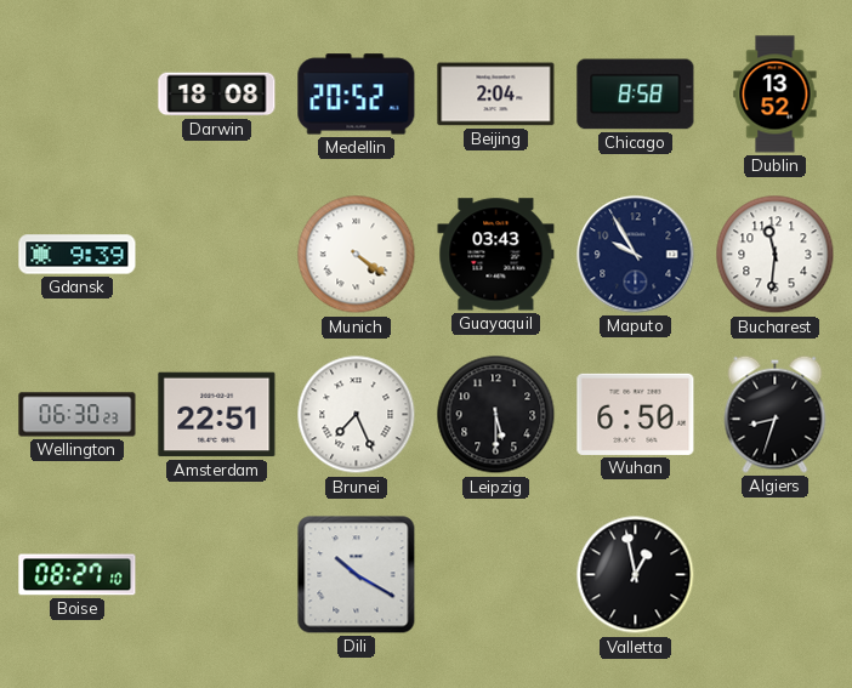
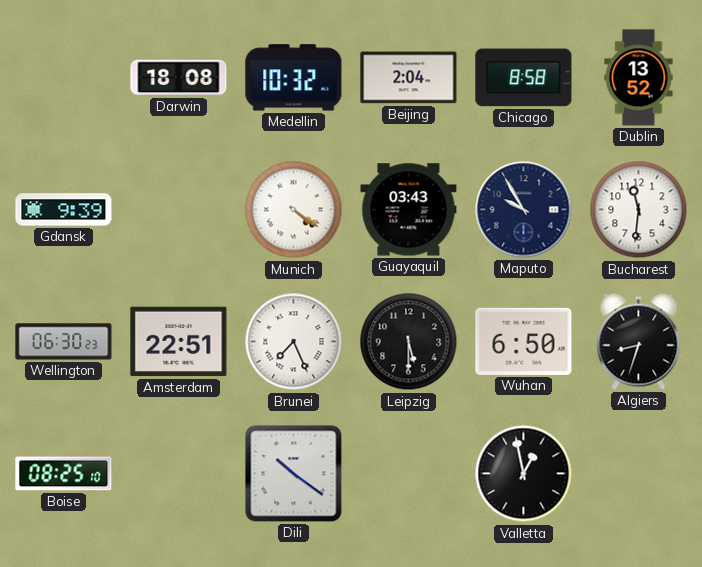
Medellin: 20:52 -> 10:32
Boise: 08:27 -> 08:25
Dili: 10:20 -> 10:21
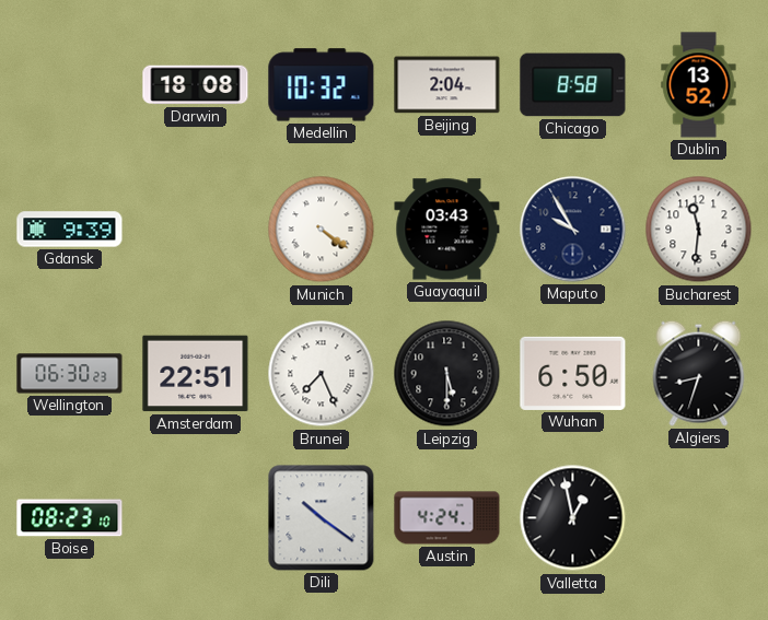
Boise: 08:25 -> 08:23
Austin: none -> 4:24
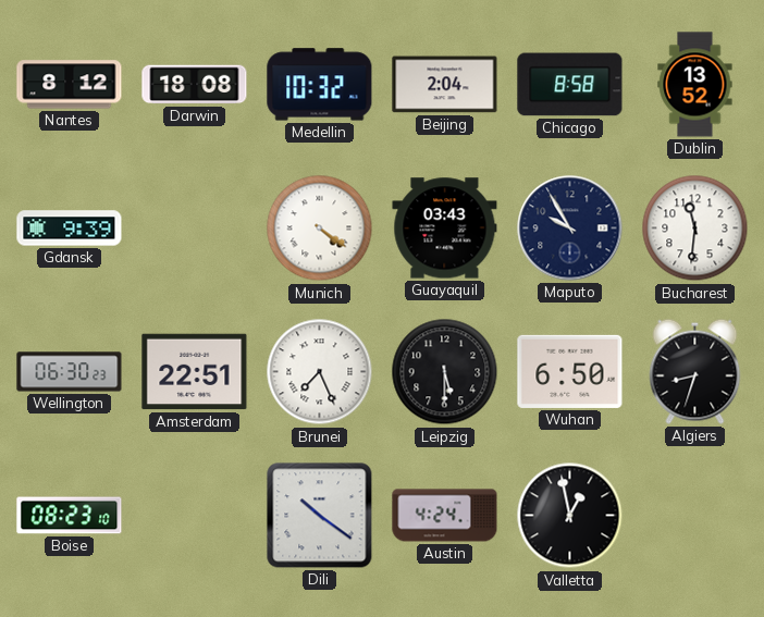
Nantes: none -> 8:12
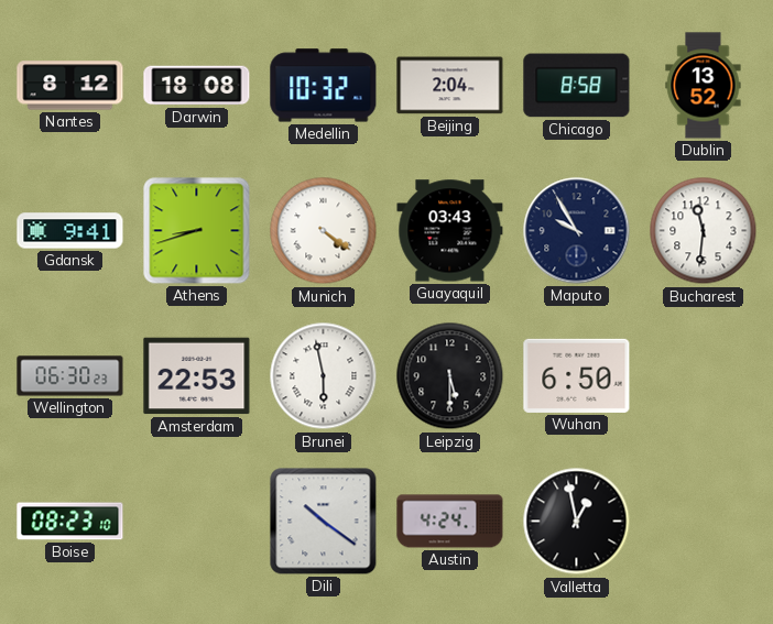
Gdansk: 9:39 -> 9:41
Athens: none -> 8:42
Amsterdam: 22:51 -> 22:53
Brunei: 7:26 -> 5:58
Algiers: 8:33 -> none
